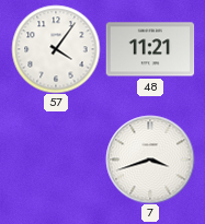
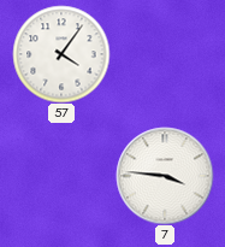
48: 11:21 -> none
7: 3:42 -> 3:46
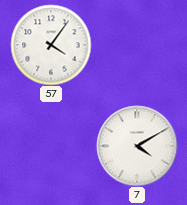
7: 3:46 -> 4:10
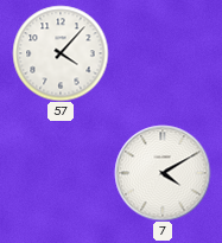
57: 4:06 -> 4:07
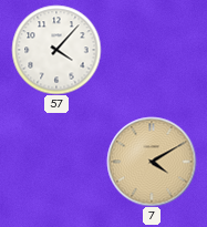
7 dial: white -> champagne
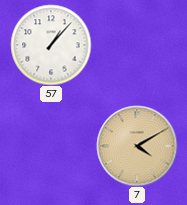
57: 4:07 -> 1:07
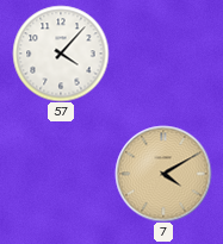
57: 1:07 -> 4:07
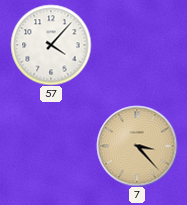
7: 4:10 -> 3:23
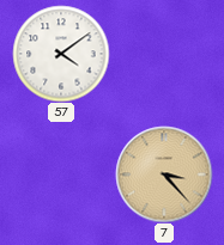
57: 4:07 -> 4:09
